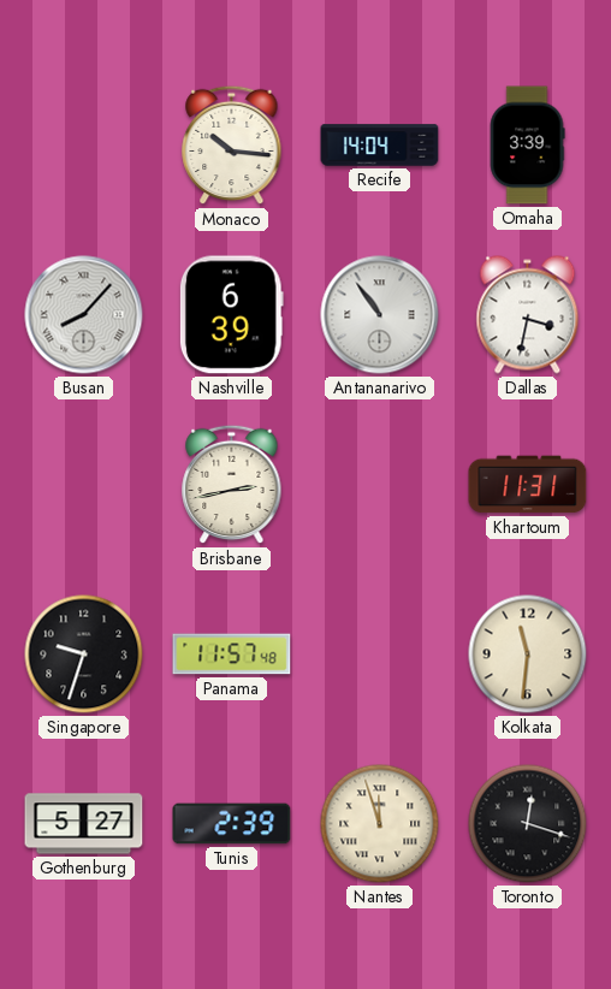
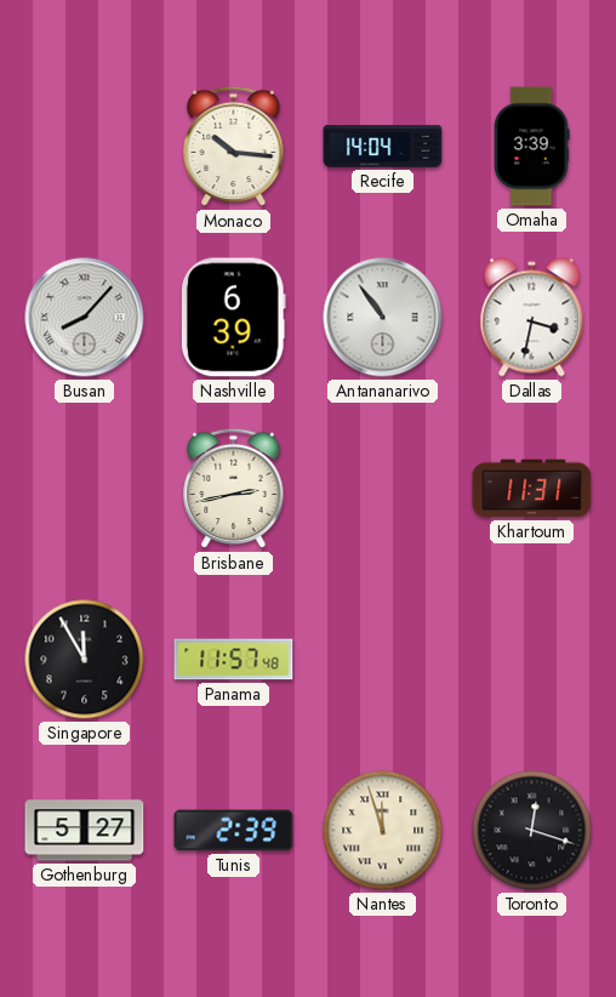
Singapore: 9:33 -> 11:55
Kolkata: 11:31 -> none
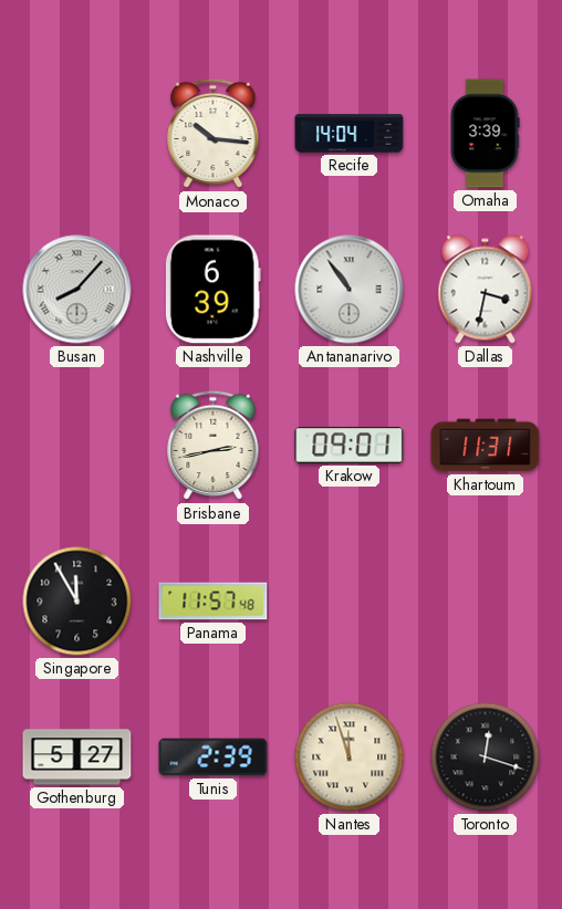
Krakow: none -> 09:01
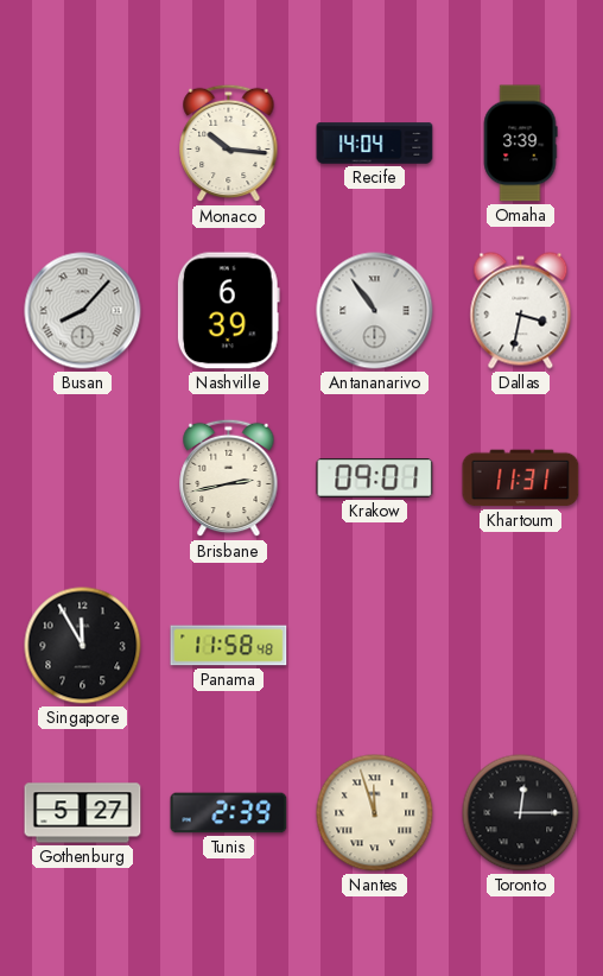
Panama: 11:57 -> 11:58
Toronto: 12:18 -> 12:15
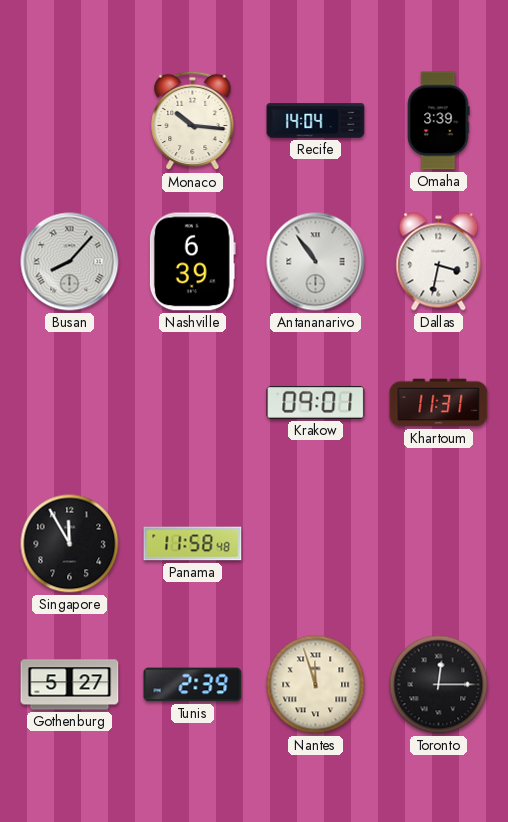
Brisbane: 2:43 -> none
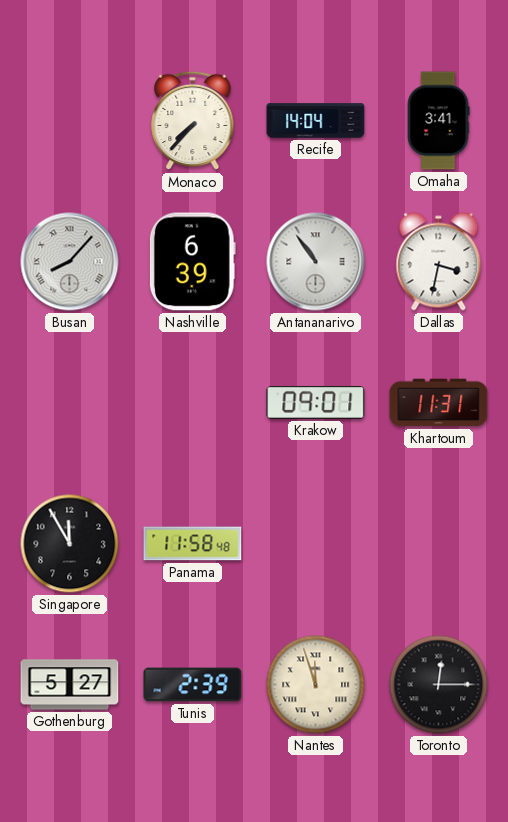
Monaco: 10:16 -> 7:37
Omaha: 3:39 -> 3:41
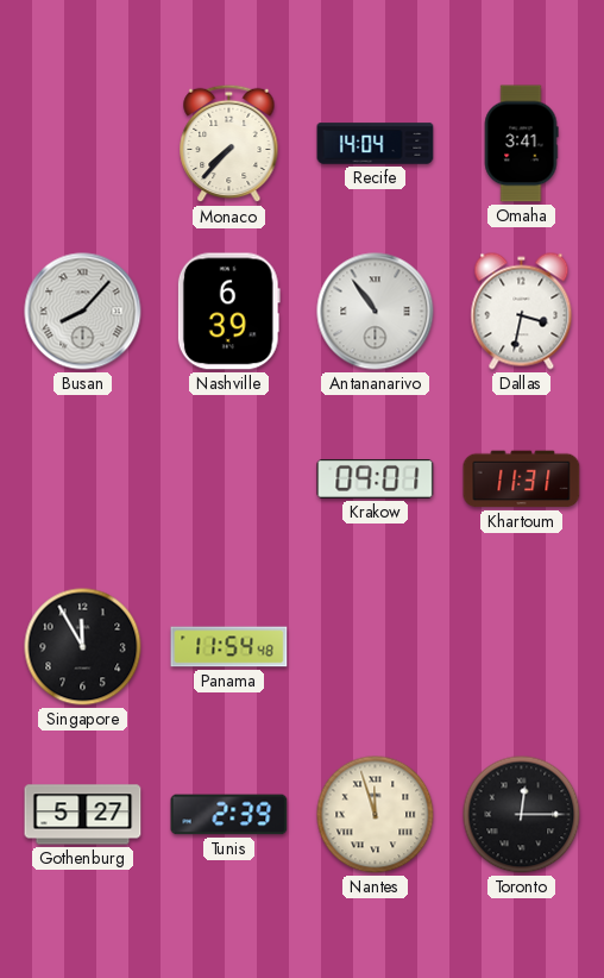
Panama: 11:58 -> 11:54
